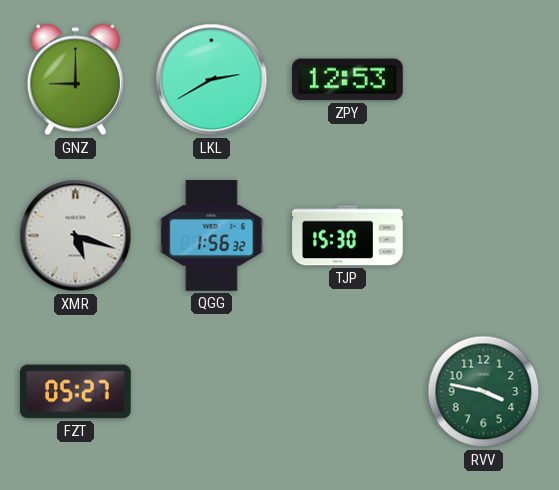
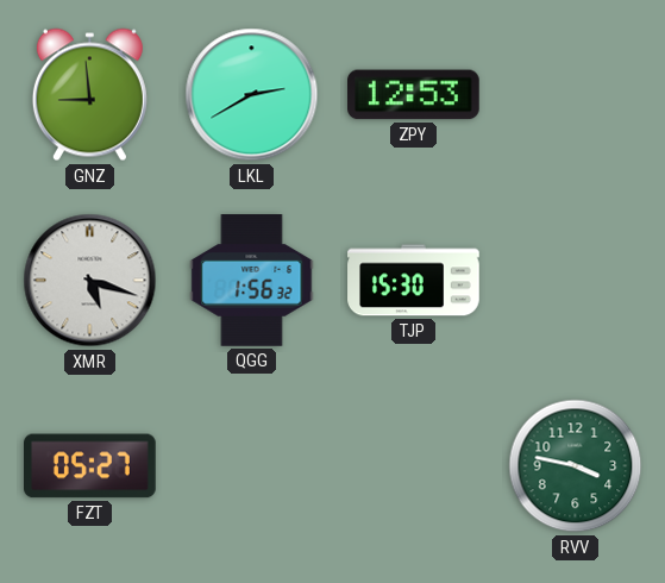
GNZ: 9:00 -> 8:59
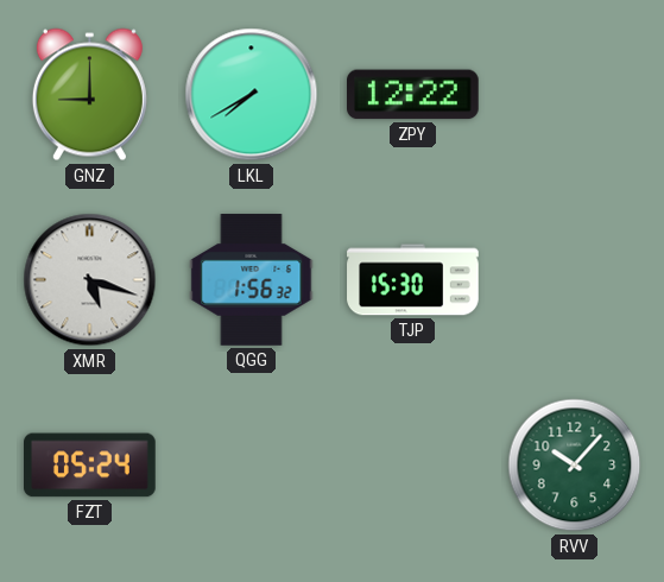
GNZ: 8:59 -> 9:00
LKL: 2:40 -> 7:40
ZPY: 12:53 -> 12:22
FZT: 05:27 -> 05:24
RVV: 3:47 -> 10:07
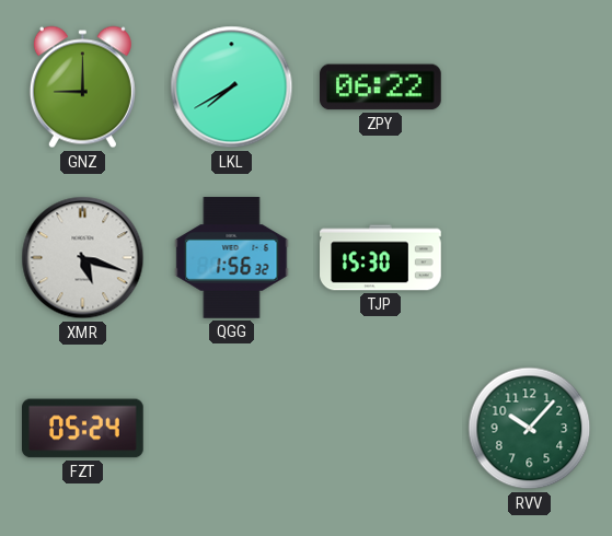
ZPY: 12:22 -> 06:22
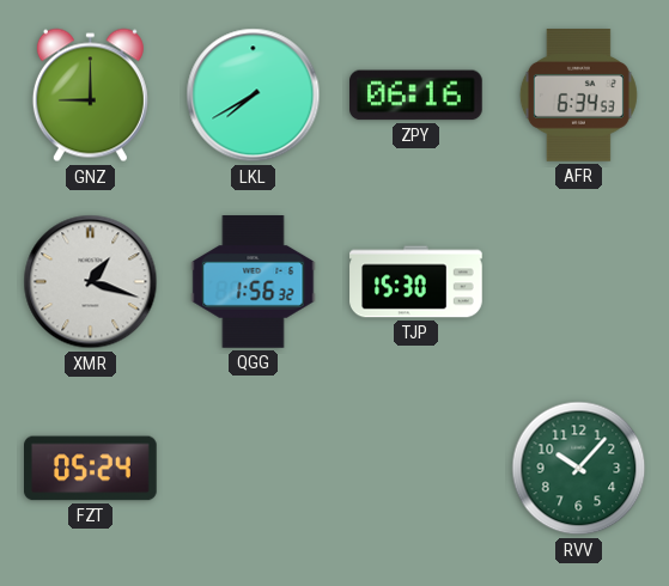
ZPY: 06:22 -> 06:16
AFR: none -> 6:34
XMR: 5:18 -> 1:18
